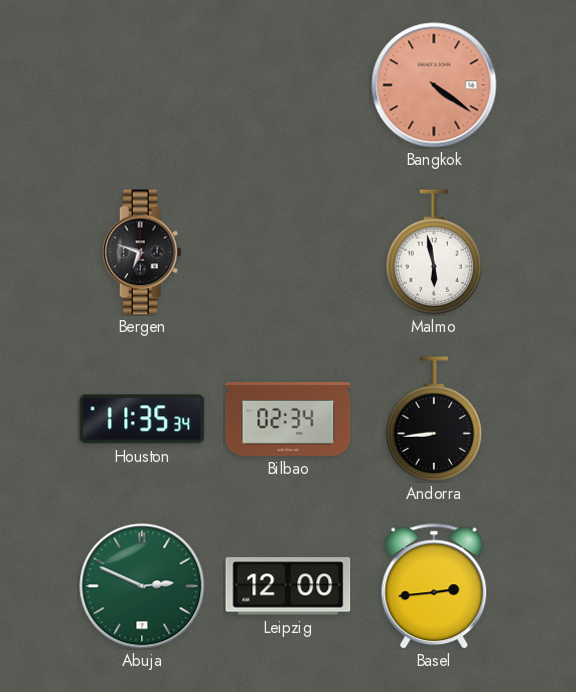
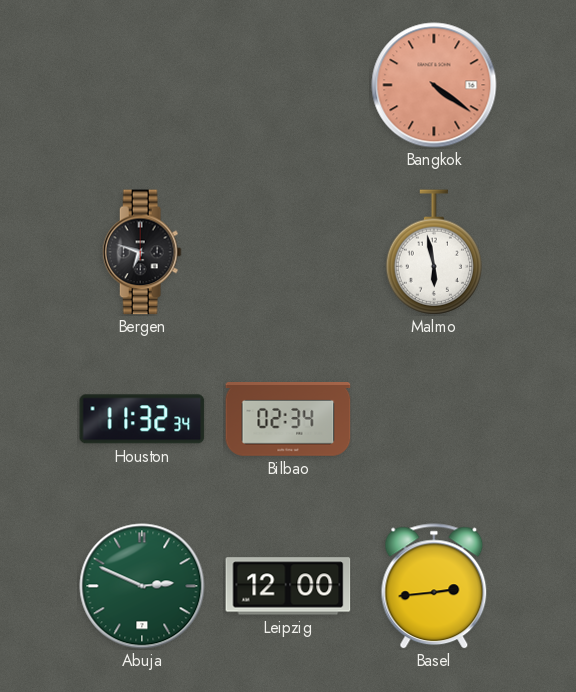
Houston: 11:35 -> 11:32
Andorra: 8:44 -> none
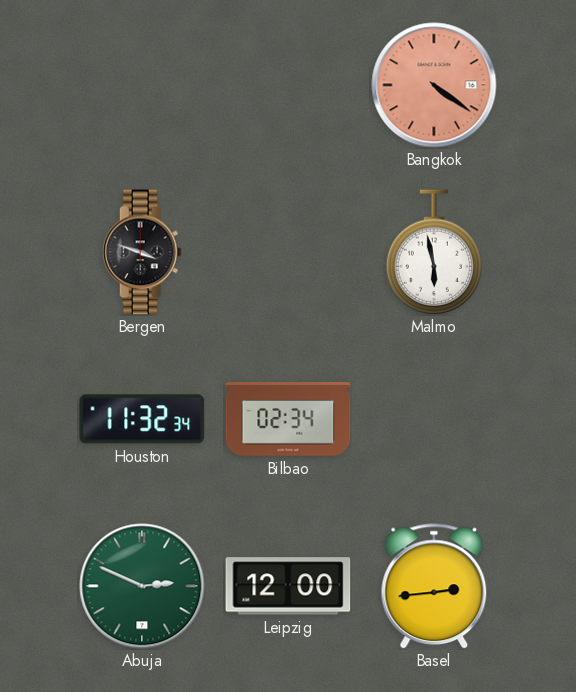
Bergen: 6:48 -> 3:48
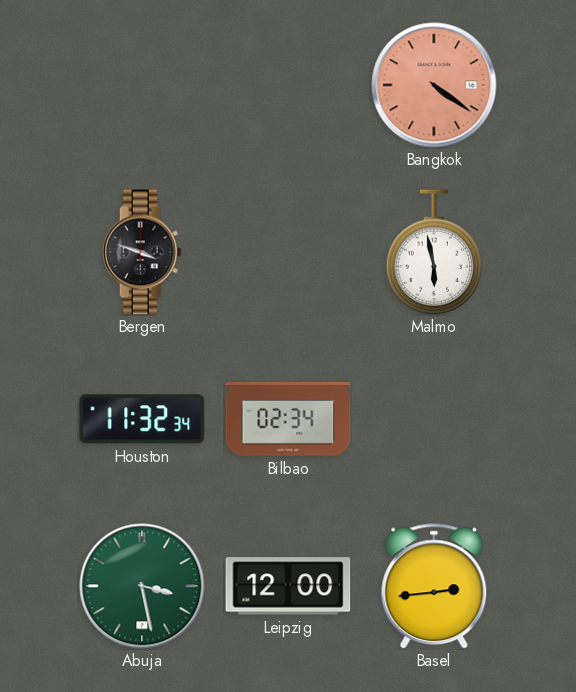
Abuja: 2:49 -> 3:28
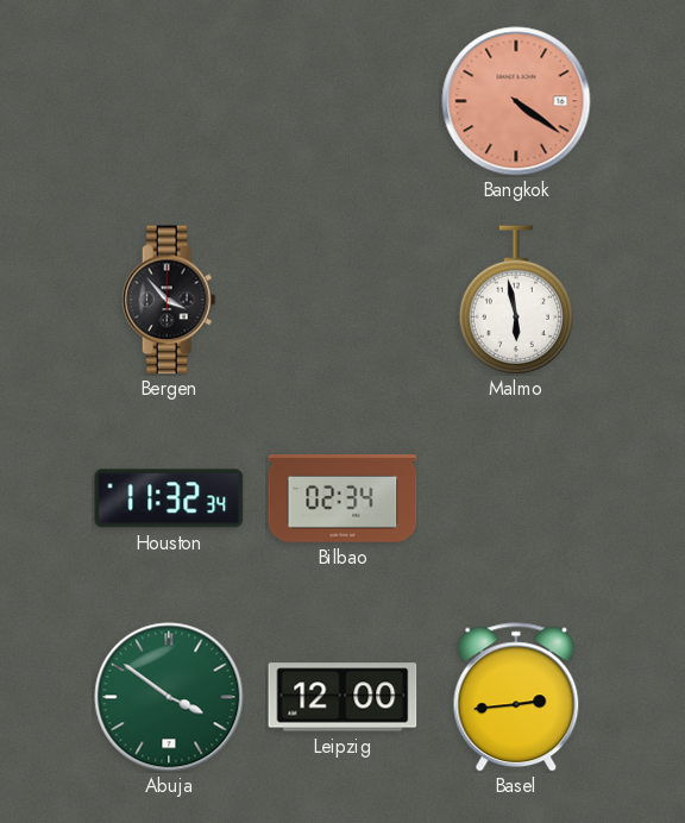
Bergen: 3:48 -> 3:53
Abuja: 3:28 -> 3:51
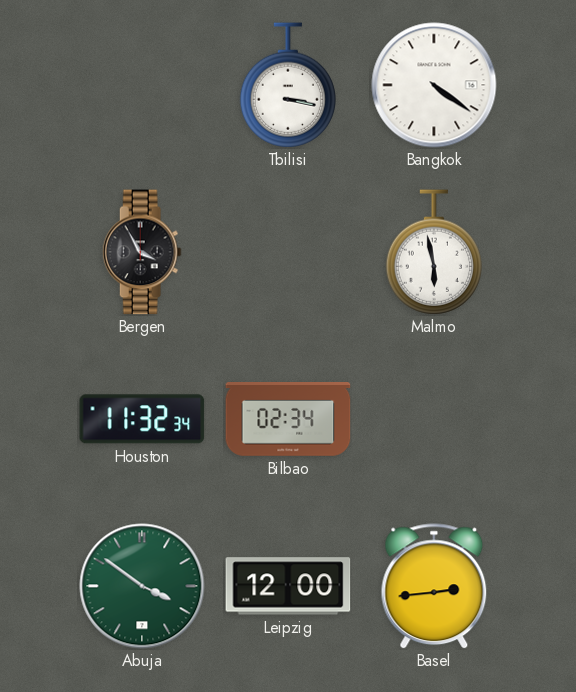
Tbilisi: none -> 3:17
Bangkok dial: salmon -> white
Bergen: 3:53 -> 3:55
